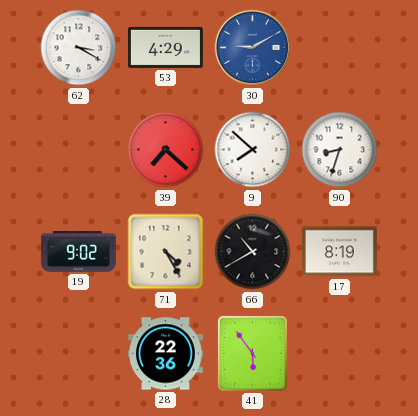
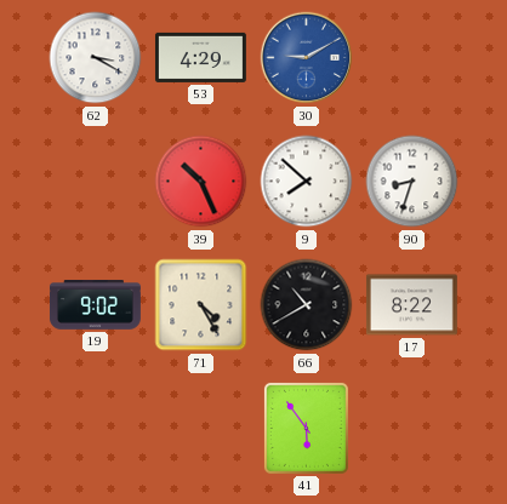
39: 7:22 -> 10:26
17: 8:19 -> 8:22
28: 22:36 -> none
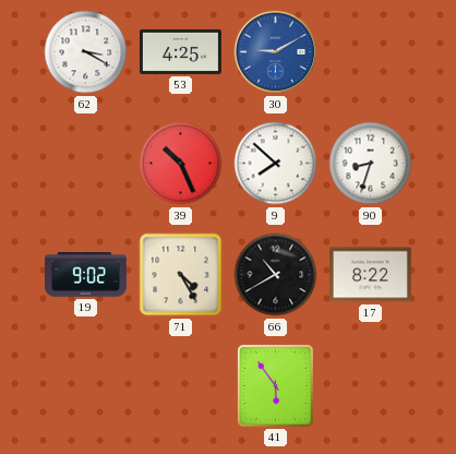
53: 4:29 -> 4:25
